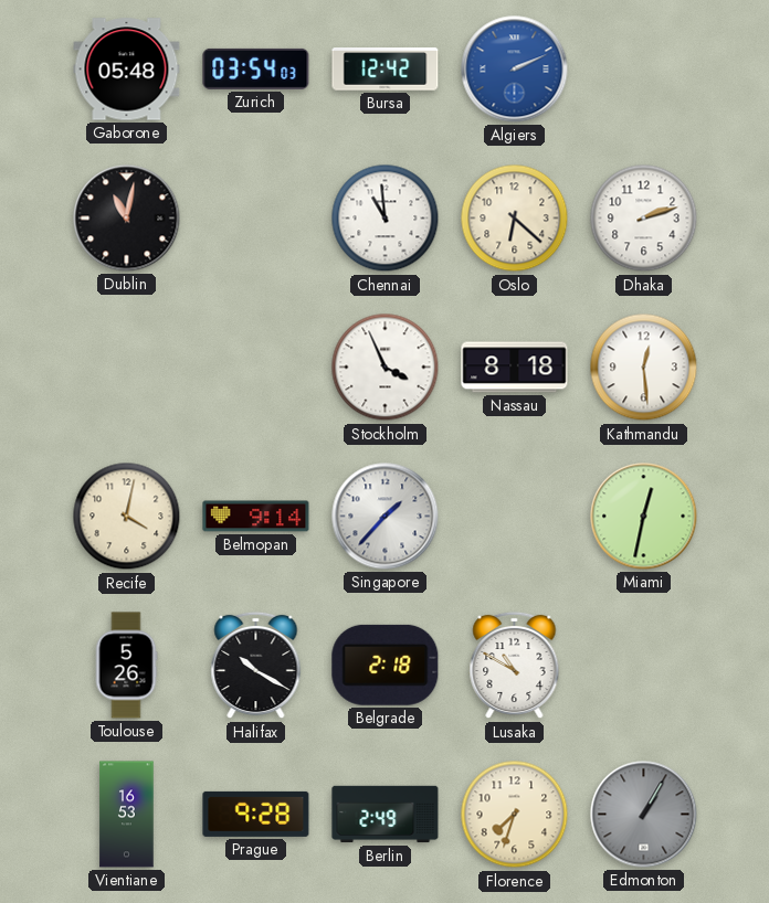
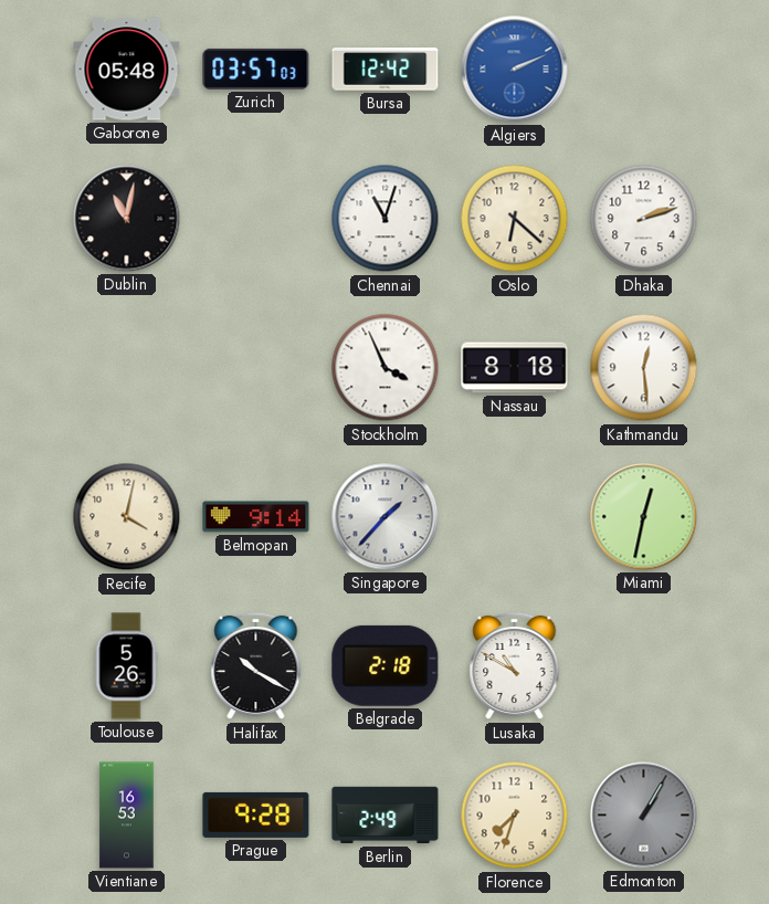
Zurich: 03:54 -> 03:57
Chennai: 10:59 -> 11:03
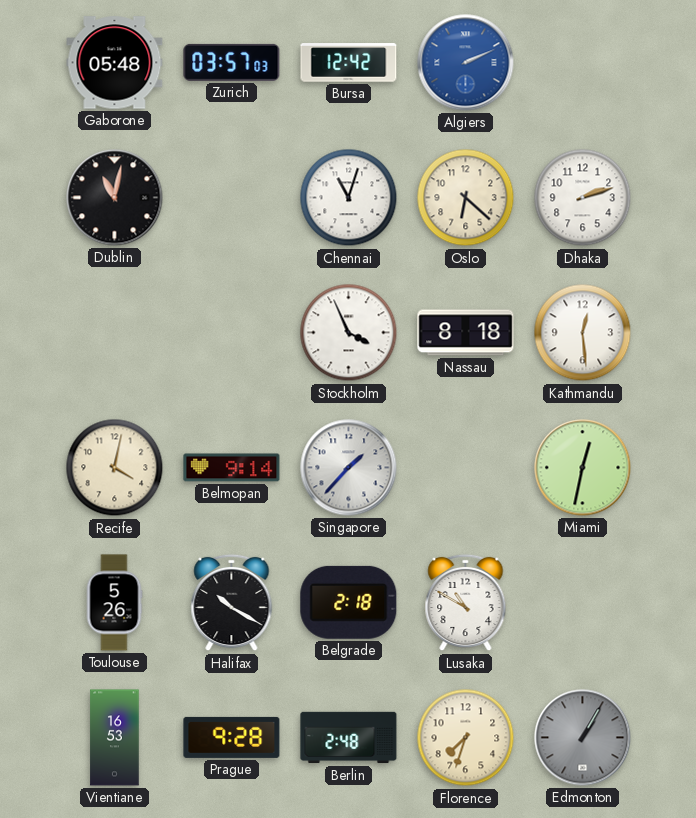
Berlin: 2:49 -> 2:48
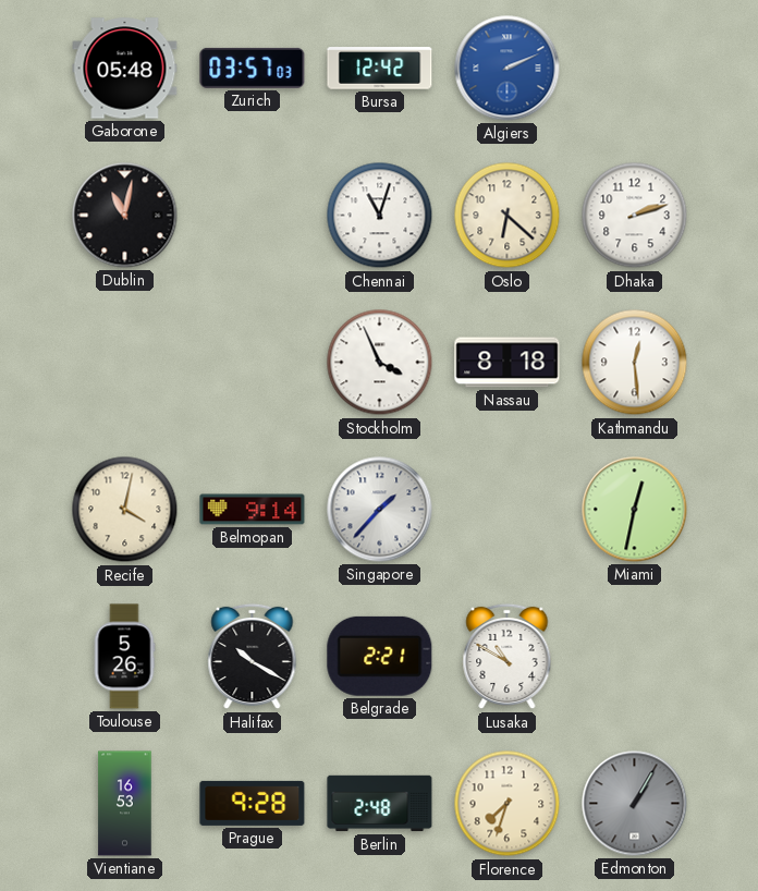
Belgrade: 2:18 -> 2:21
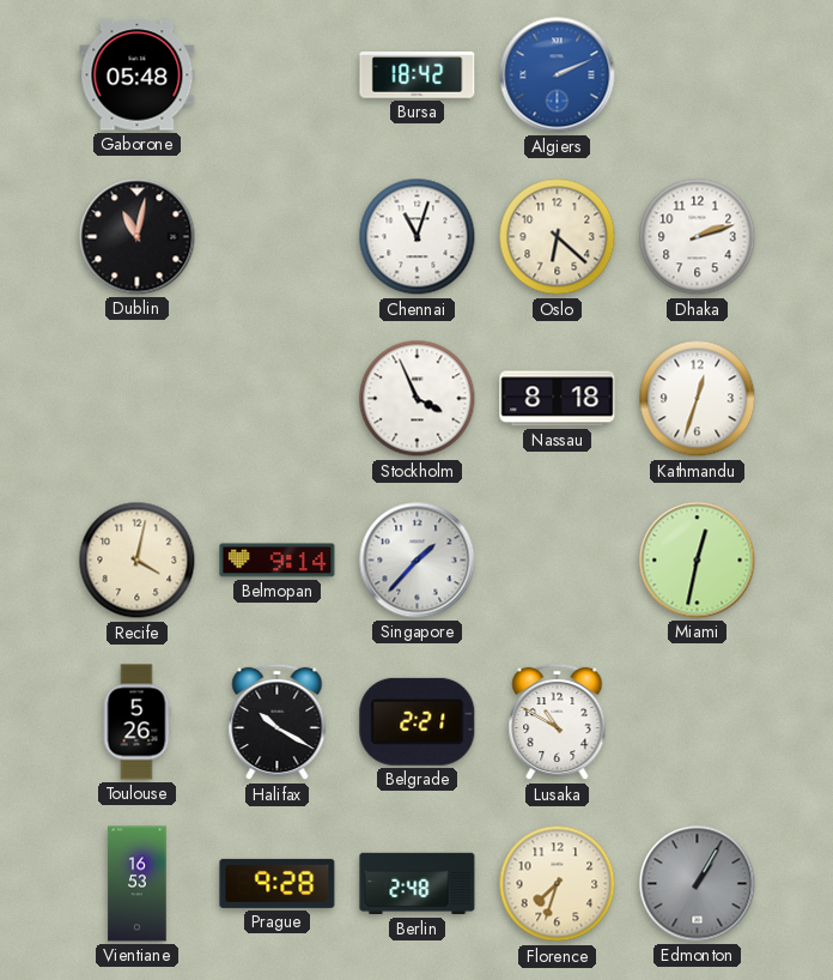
Zurich: 03:57 -> none
Bursa: 12:42 -> 18:42
Kathmandu: 12:29 -> 12:33
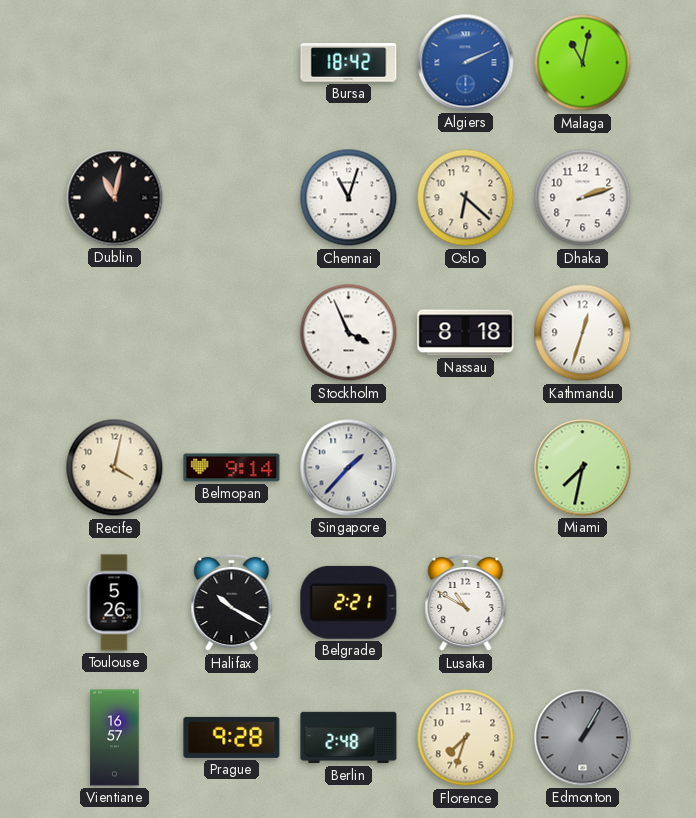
Gaborone: 05:48 -> none
Malaga: none -> 11:02
Miami: 12:32 -> 7:32
Vientiane: 16:53 -> 16:57
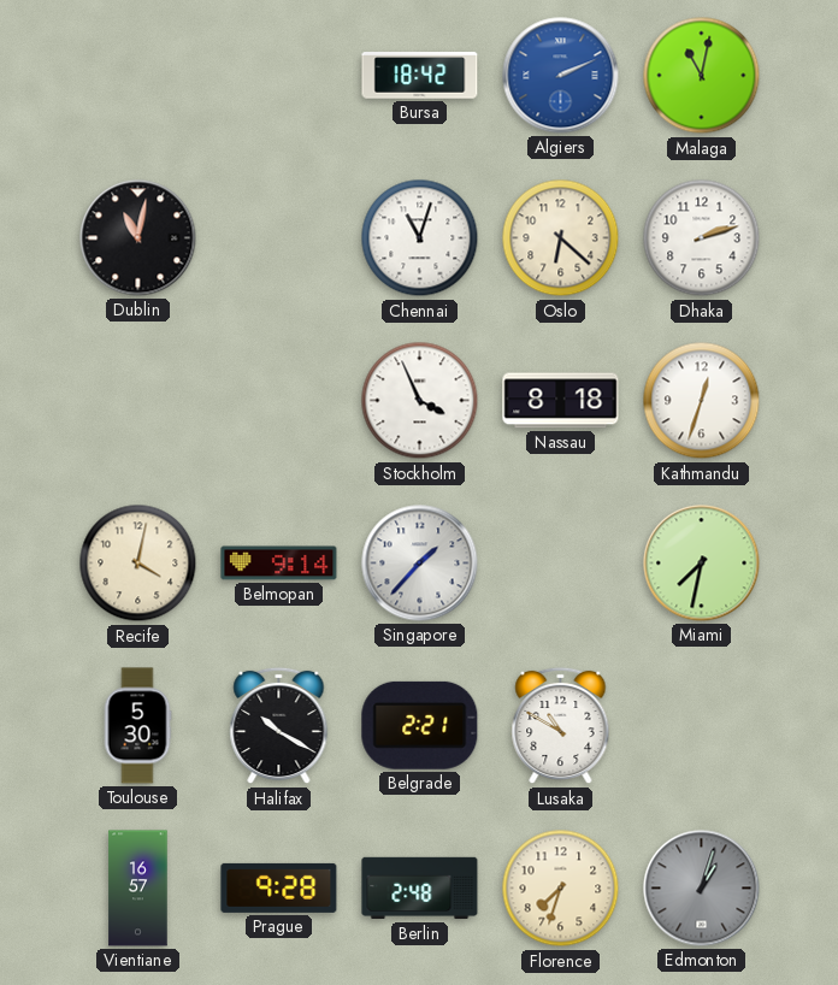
Toulouse: 5:26 -> 5:30
Edmonton: 1:05 -> 1:03
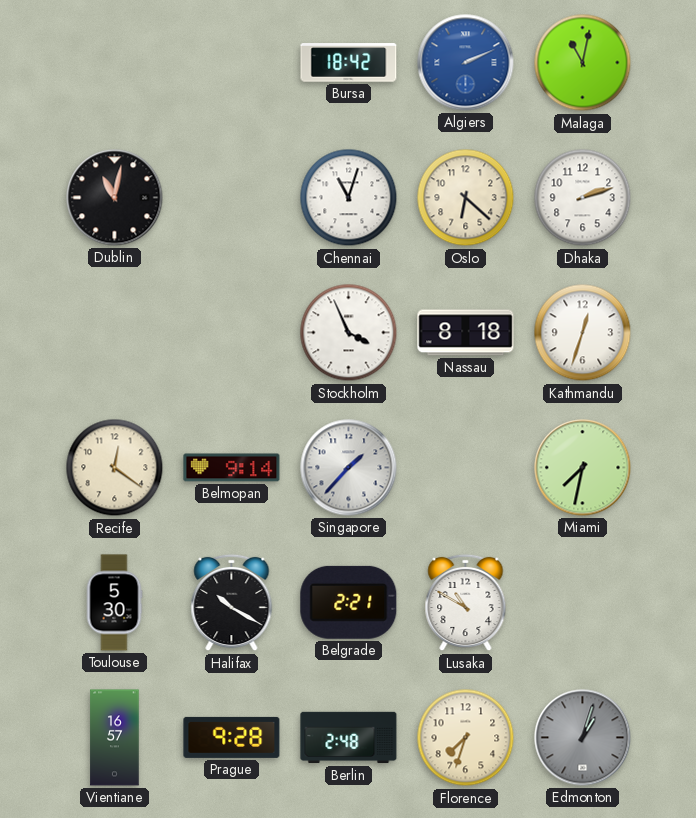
Recife: 4:02 -> 12:21
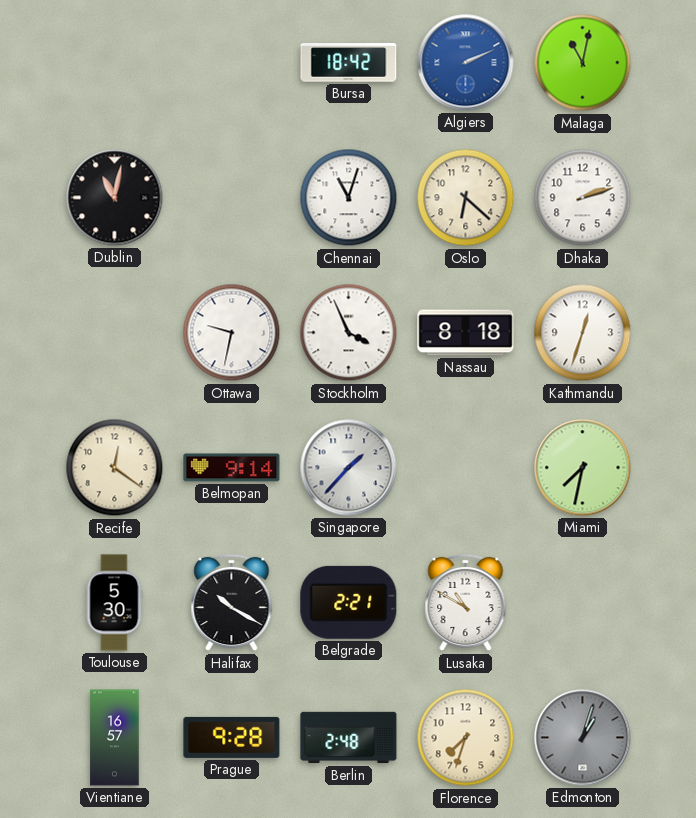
Ottawa: none -> 9:32
